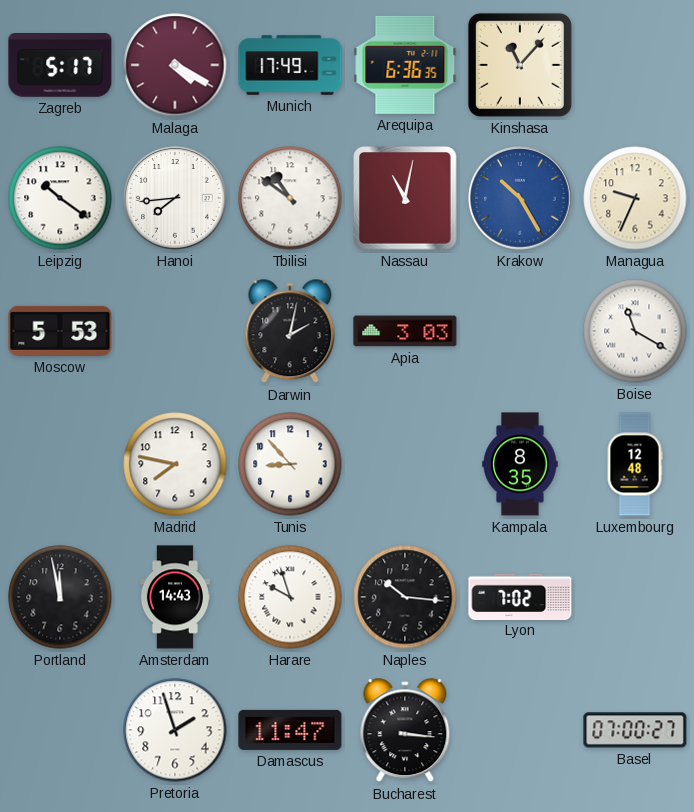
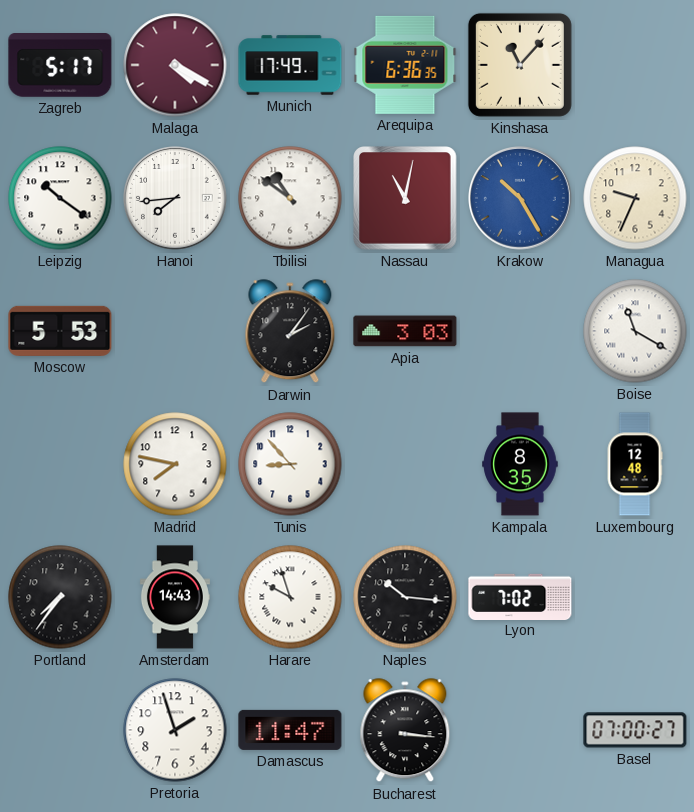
Darwin: 2:02 -> 2:06
Portland: 11:58 -> 7:36
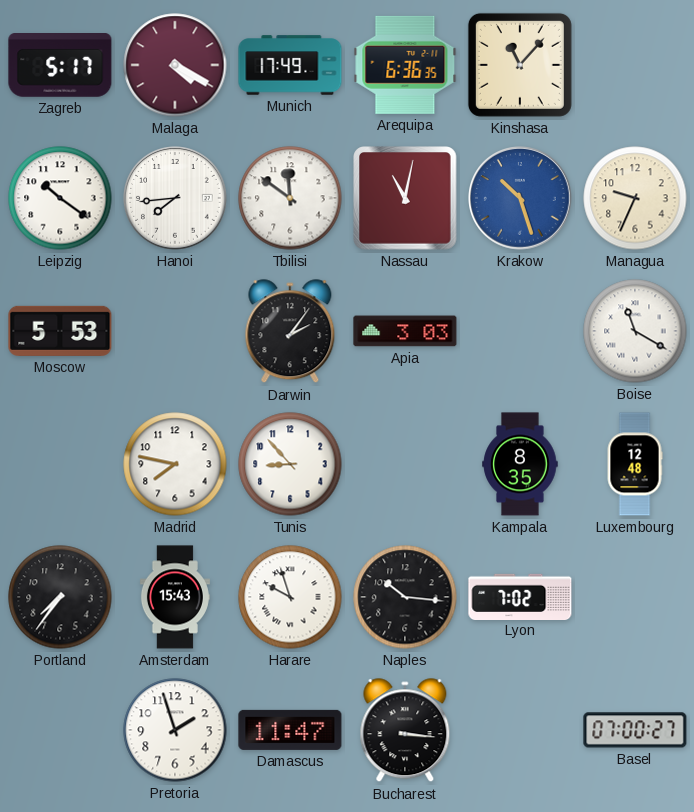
Tbilisi: 10:51 -> 11:51
Krakow: 10:25 -> 10:27
Amsterdam: 14:43 -> 15:43
